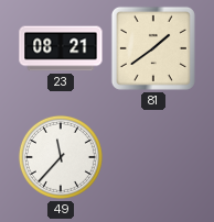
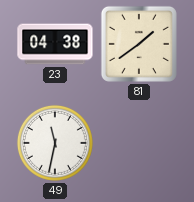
23: 08:21 -> 04:38
49: 11:37 -> 11:32
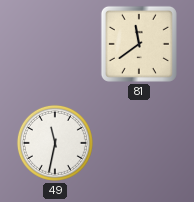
23: 04:38 -> none
81: 1:39 -> 11:39
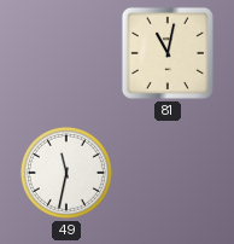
81: 11:39 -> 11:02
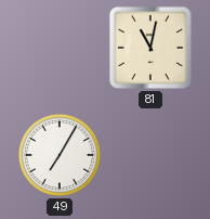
49: 11:32 -> 7:05
